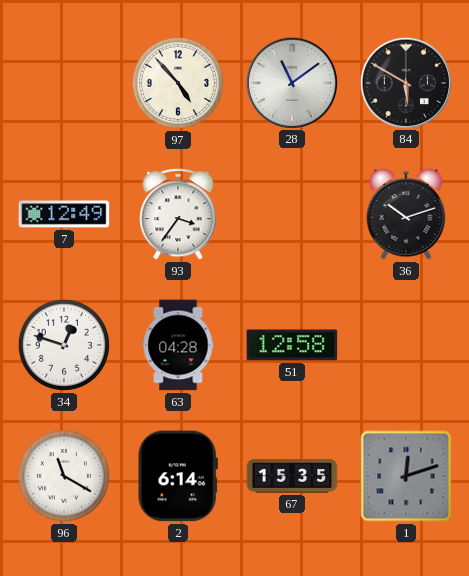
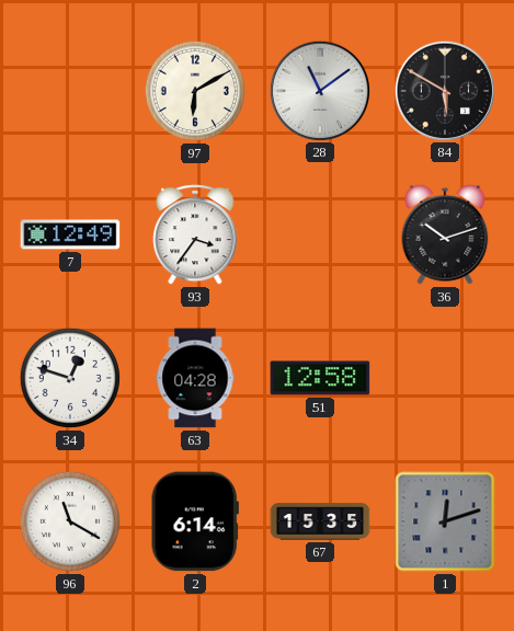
97: 4:53 -> 6:10
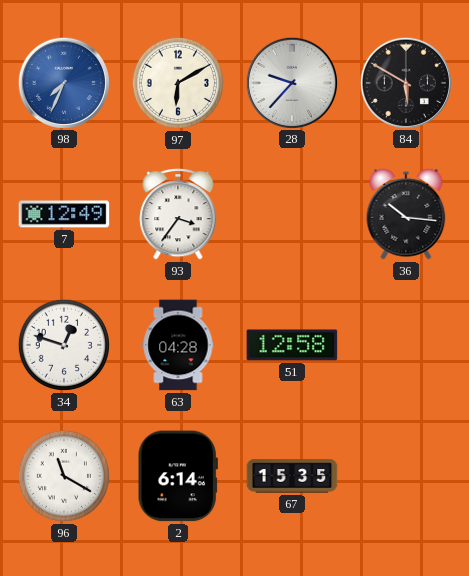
98: none -> 7:34
28: 11:09 -> 9:37
36: 10:12 -> 10:16
1: 12:12 -> none
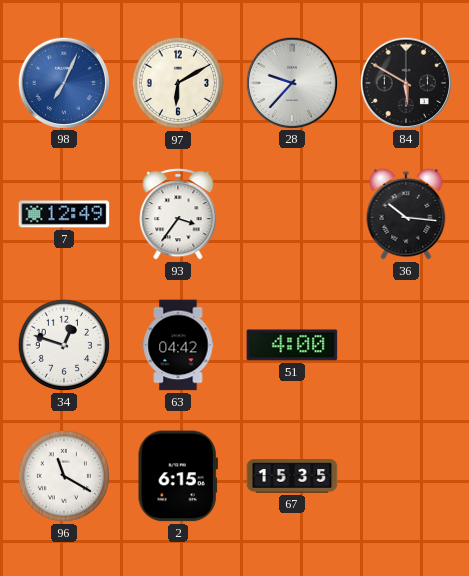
98: 7:34 -> 7:04
63: 04:28 -> 04:42
51: 12:58 -> 4:00
2: 6:14 -> 6:15
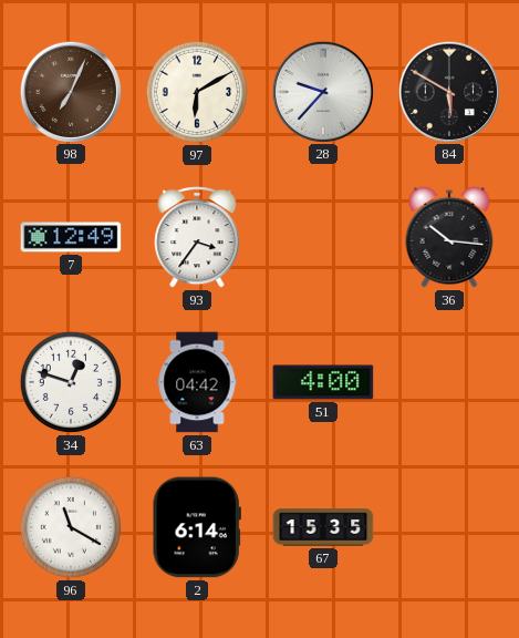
98 dial: blue -> brown
2: 6:15 -> 6:14
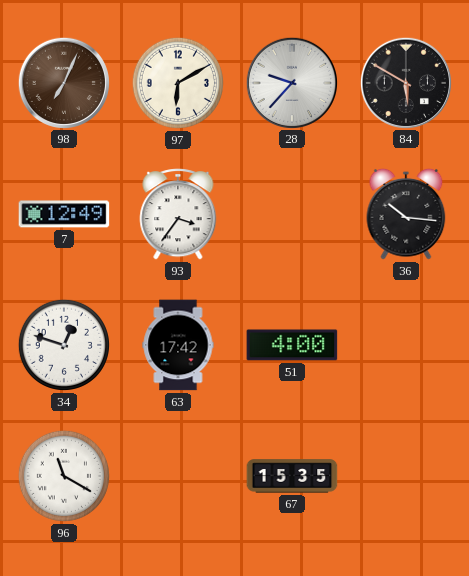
63: 04:42 -> 17:42
2: 6:14 -> none
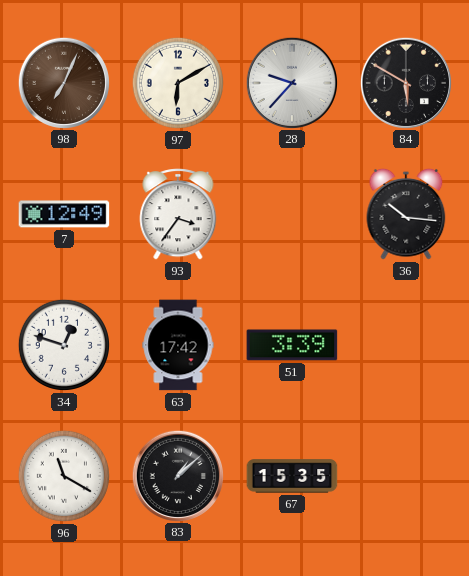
51: 4:00 -> 3:39
83: none -> 1:08
